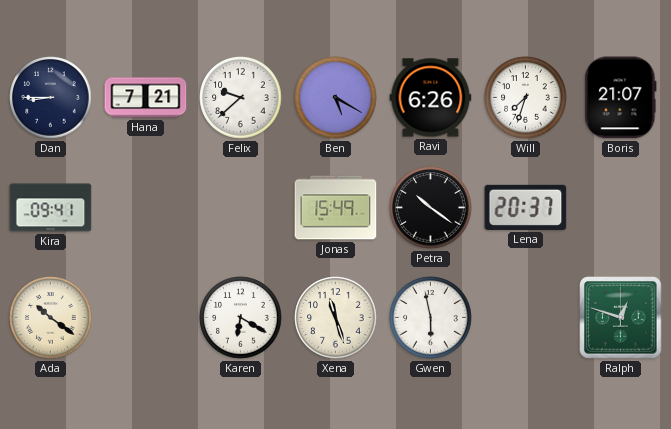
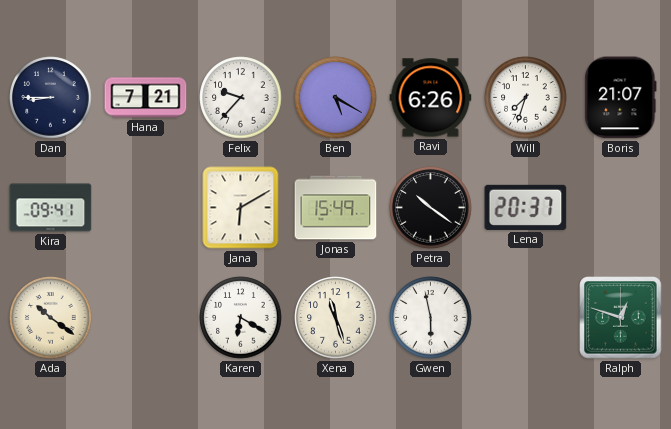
Felix: 9:38 -> 9:37
Jana: none -> 6:10
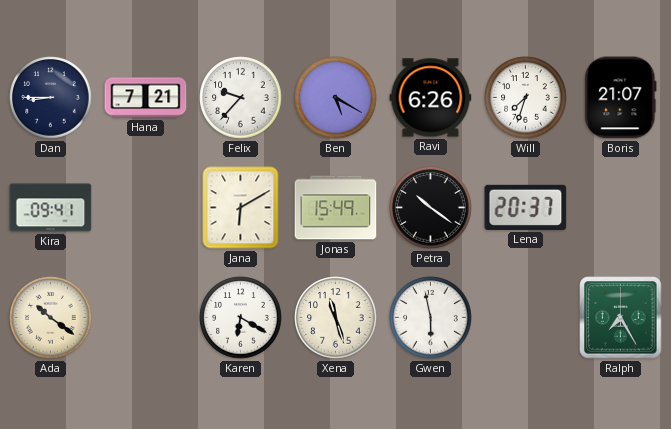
Ralph: 12:48 -> 7:25
